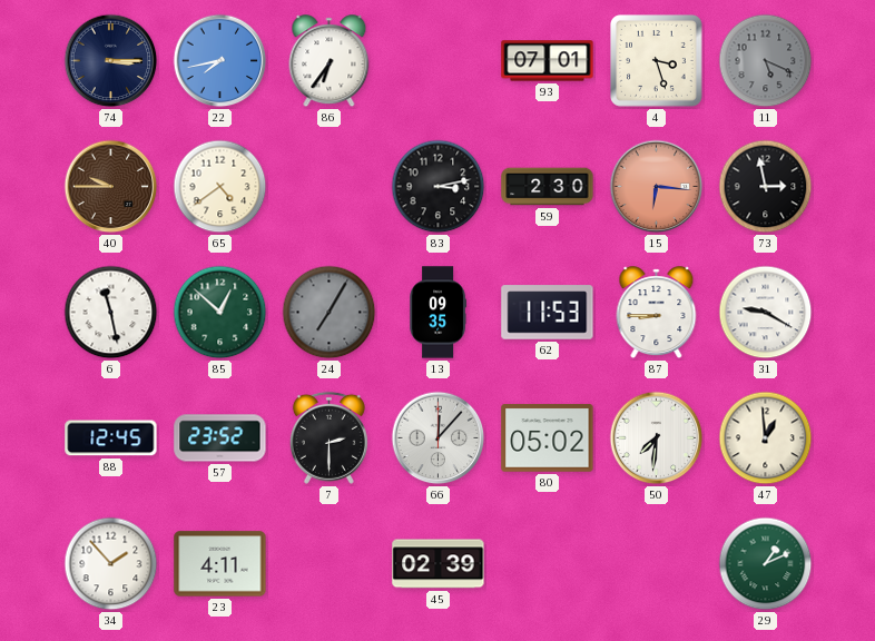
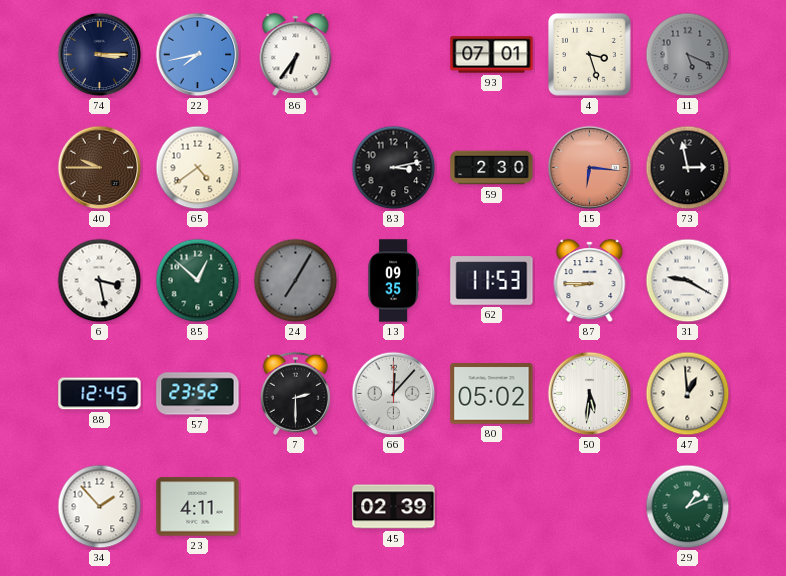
6: 11:28 -> 3:28
50: 7:31 -> 5:31
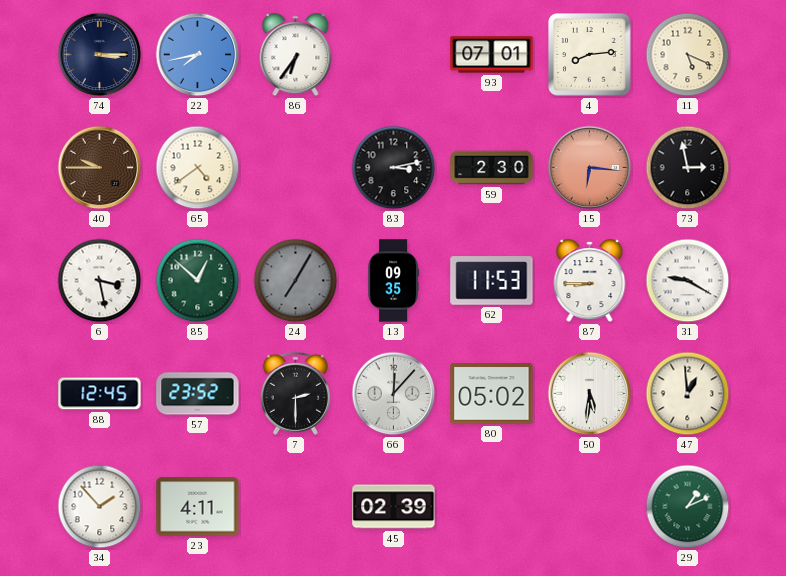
4: 3:27 -> 8:14
11 dial: grey -> cream
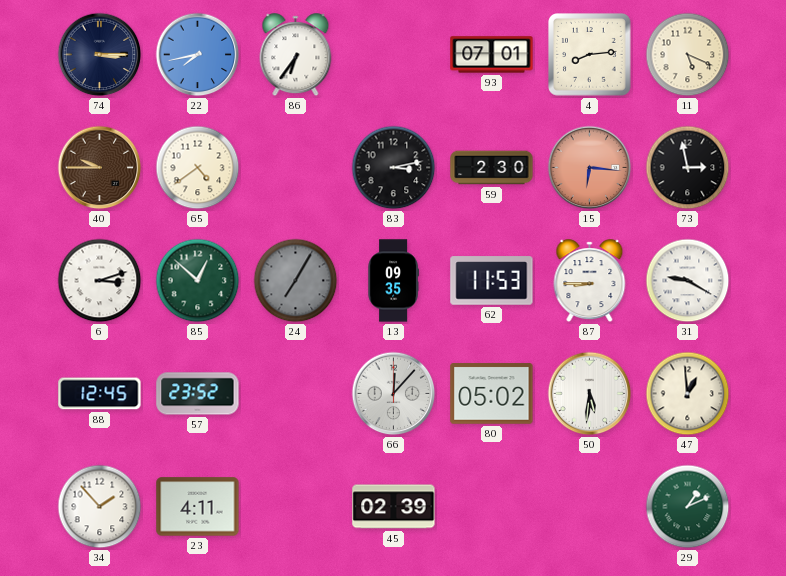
6: 3:28 -> 3:12
7: 2:30 -> none
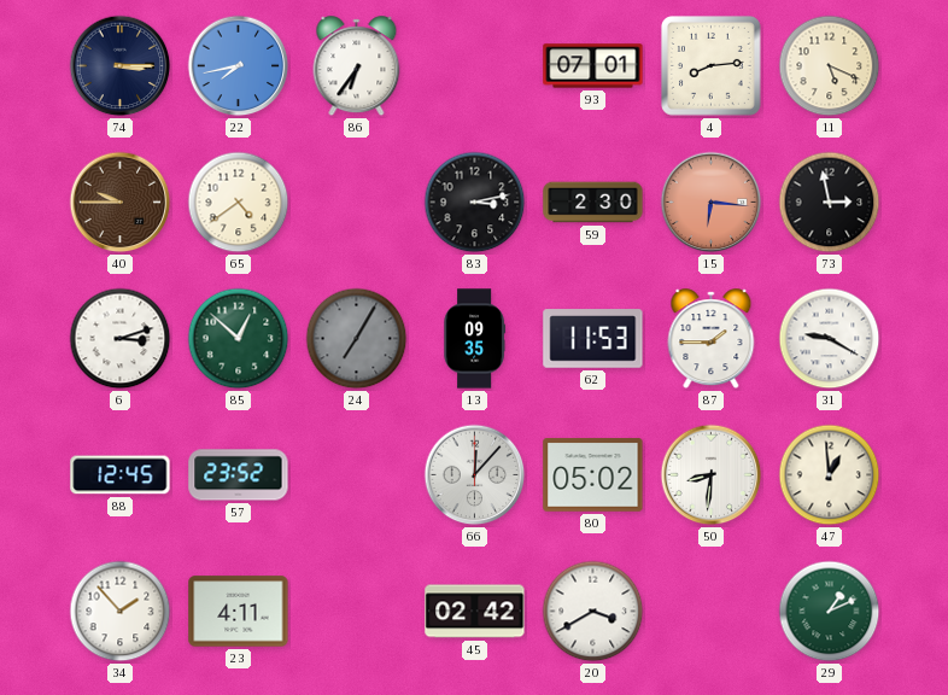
87: 8:45 -> 1:45
50: 5:31 -> 8:31
45: 02:39 -> 02:42
20: none -> 3:40
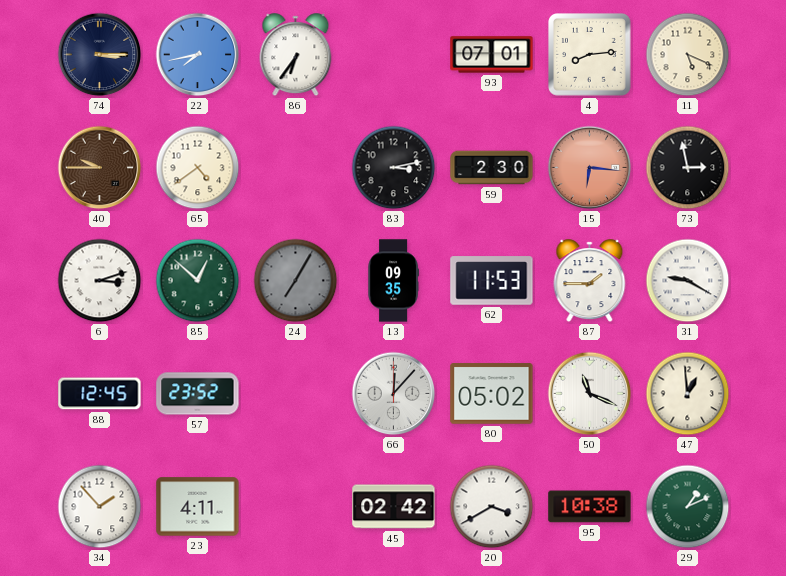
50: 8:31 -> 11:19
95: none -> 10:38
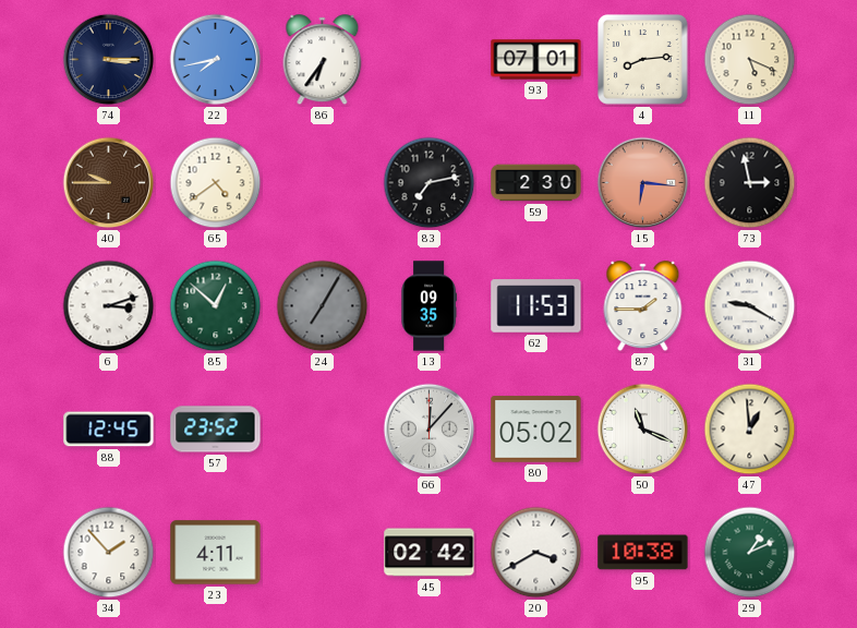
83: 3:13 -> 7:13
